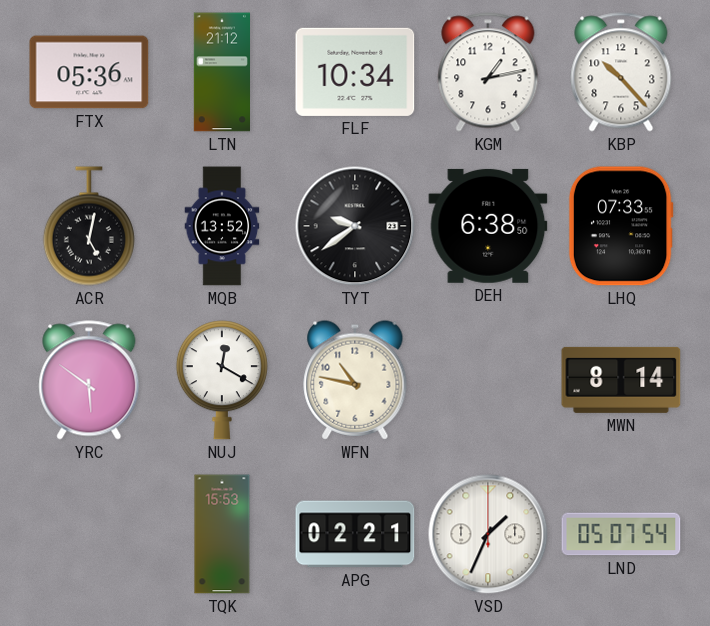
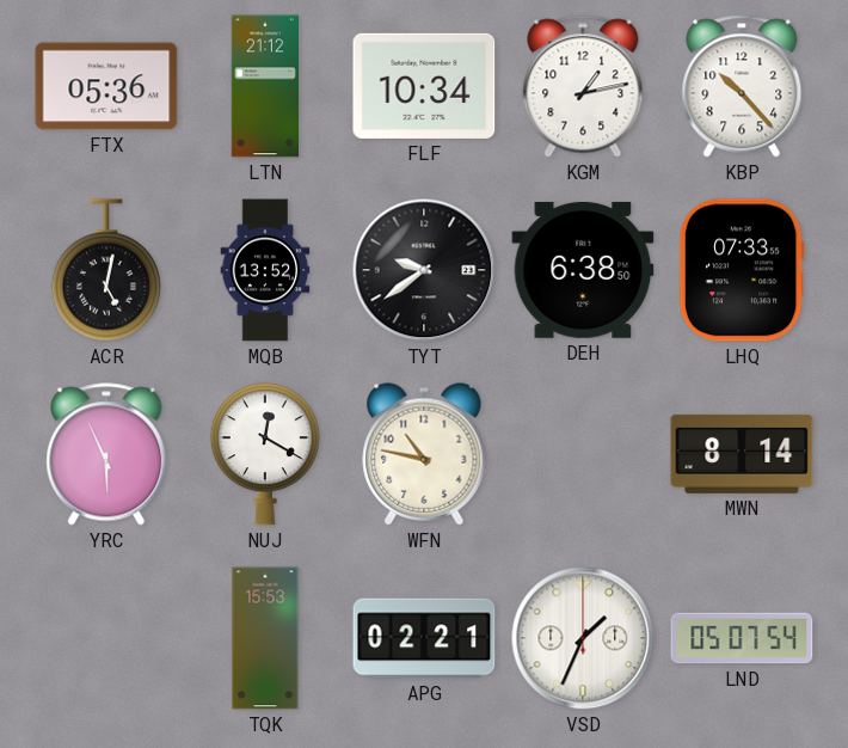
YRC: 5:51 -> 5:56
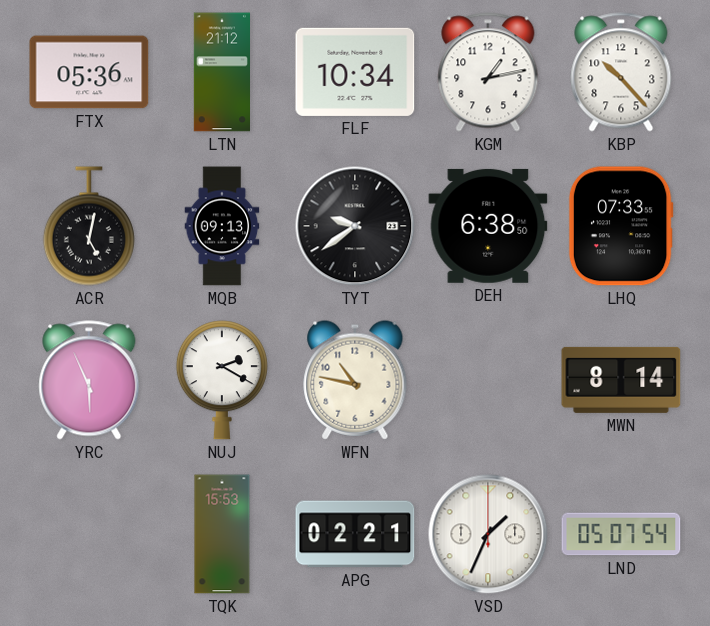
MQB: 13:52 -> 09:13
NUJ: 12:20 -> 2:20
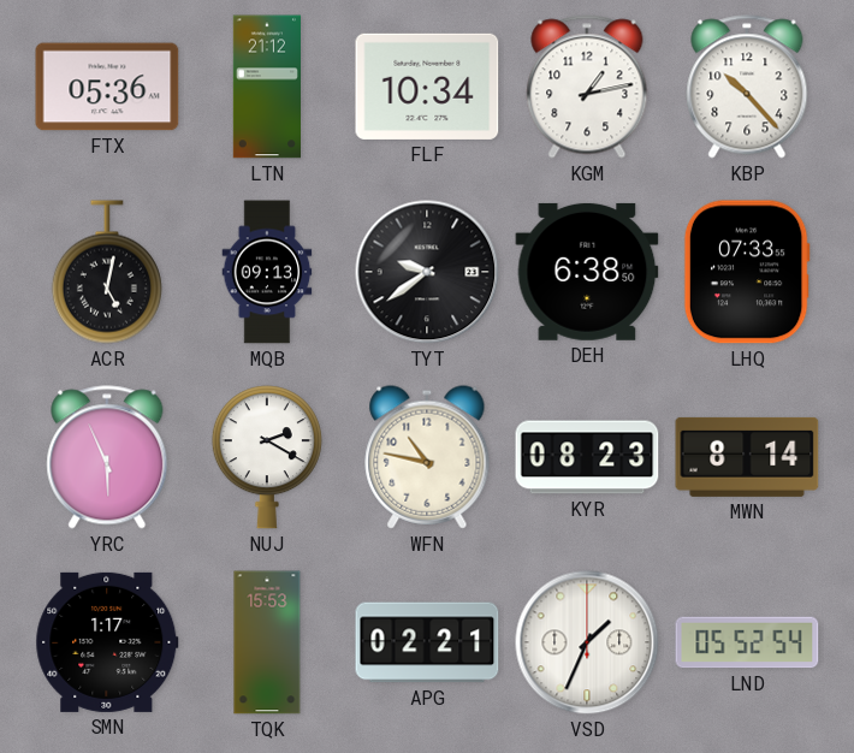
KYR: none -> 08:23
SMN: none -> 1:17
LND: 05:07 -> 05:52
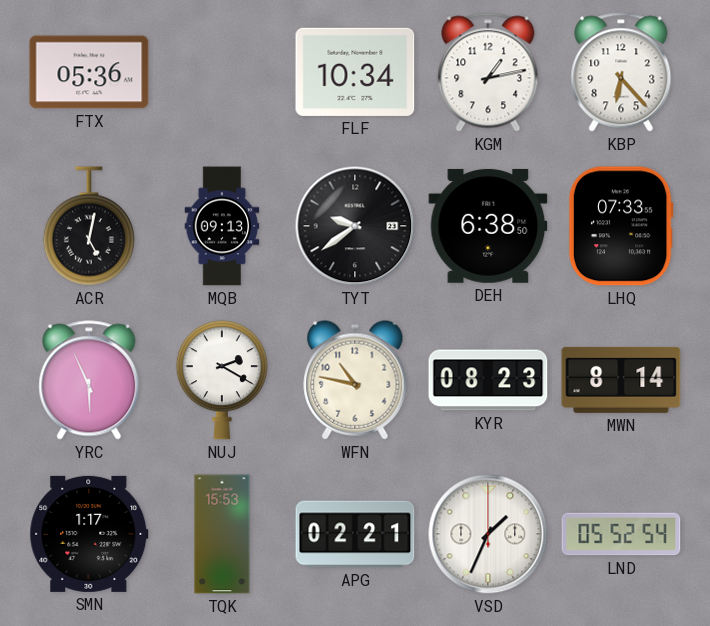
LTN: 21:12 -> none
KBP: 10:23 -> 6:23
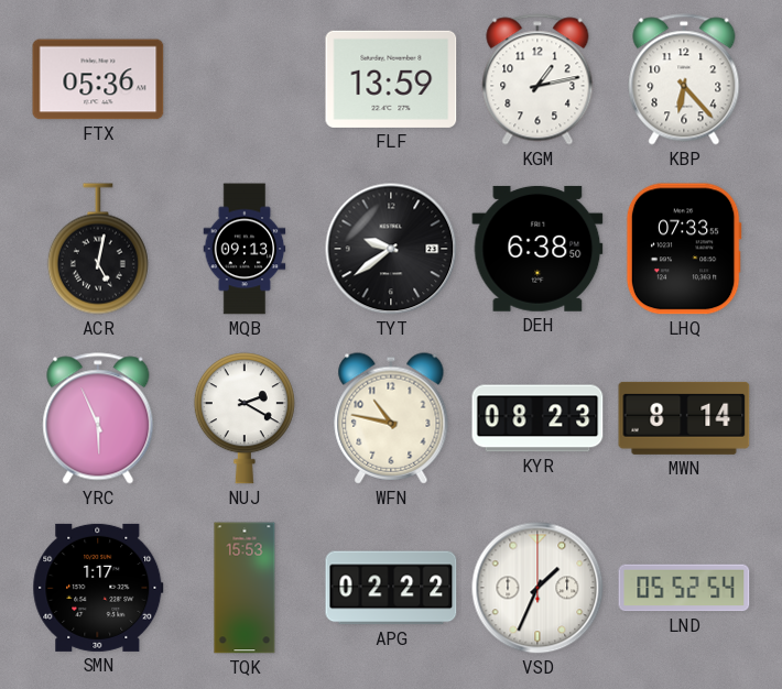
FLF: 10:34 -> 13:59
APG: 02:21 -> 02:22
